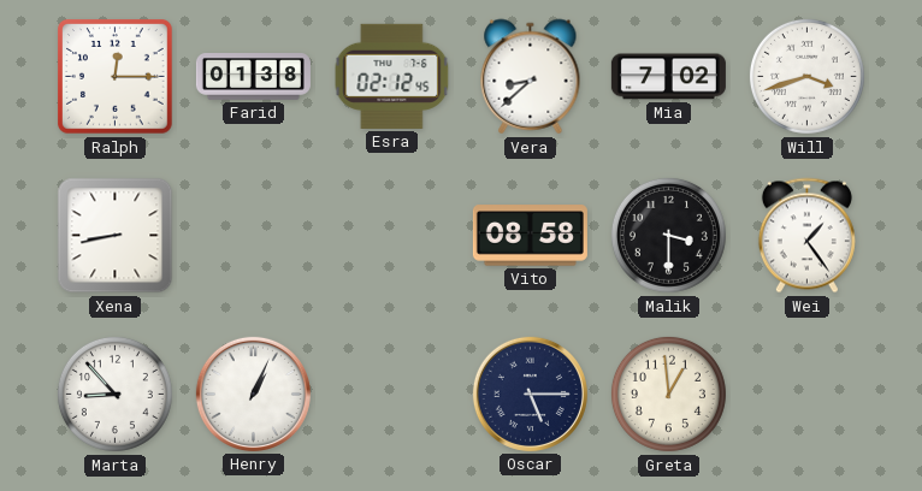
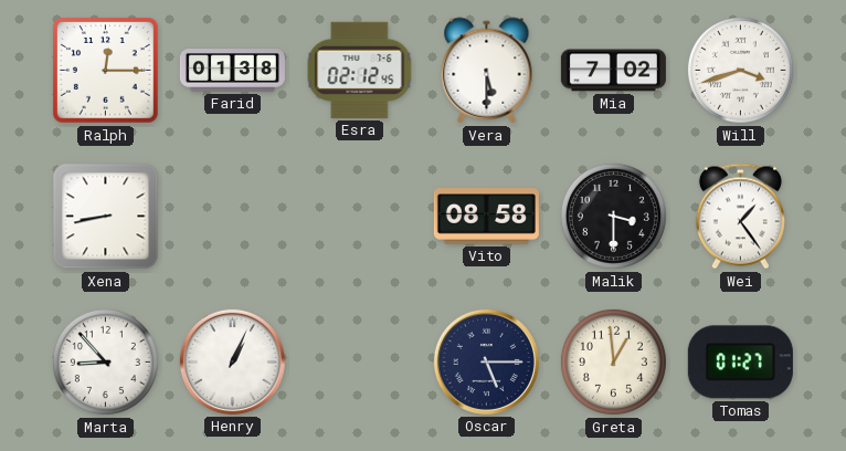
Vera: 8:38 -> 5:30
Tomas: none -> 01:27
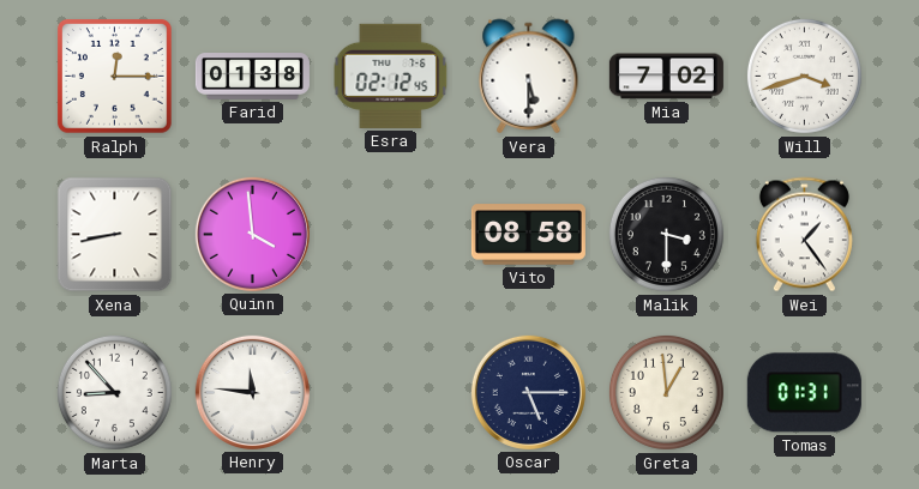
Quinn: none -> 3:59
Henry: 1:04 -> 11:46
Tomas: 01:27 -> 01:31
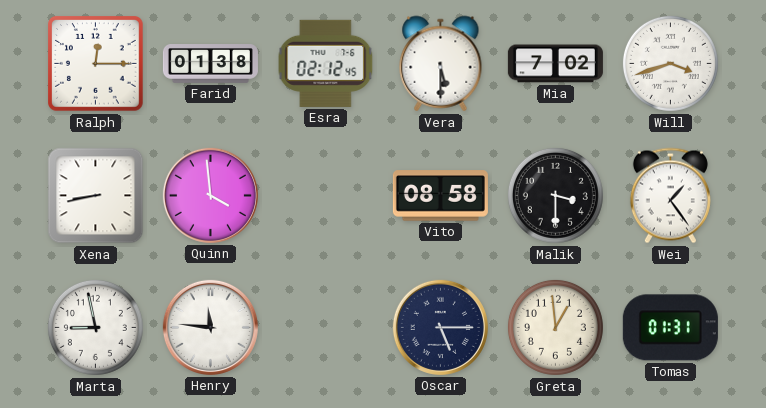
Marta: 8:53 -> 8:58
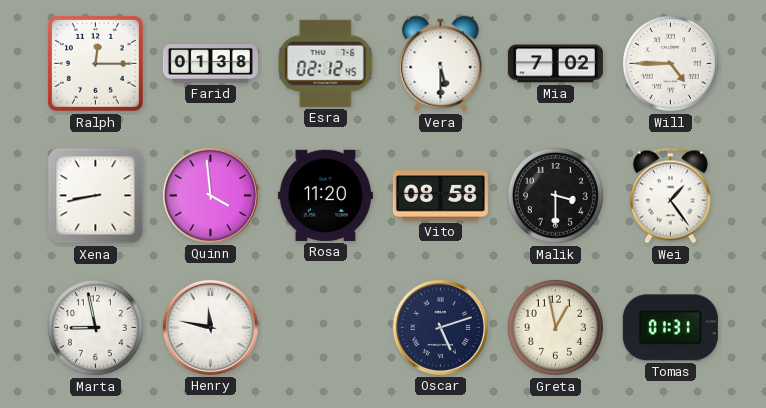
Will: 3:42 -> 4:45
Rosa: none -> 11:20
Henry: 11:46 -> 11:47
Oscar: 5:15 -> 5:12
Greta: 12:59 -> 12:58
